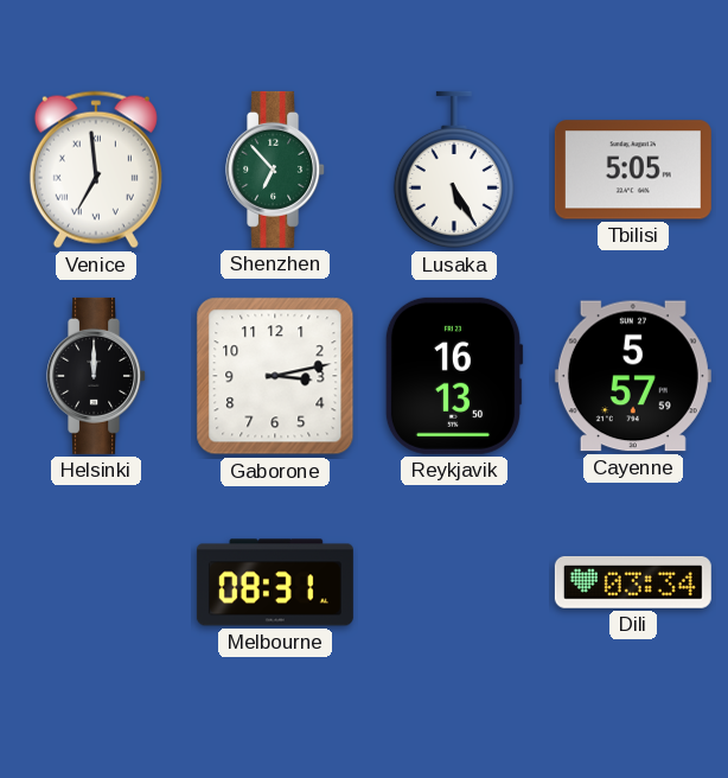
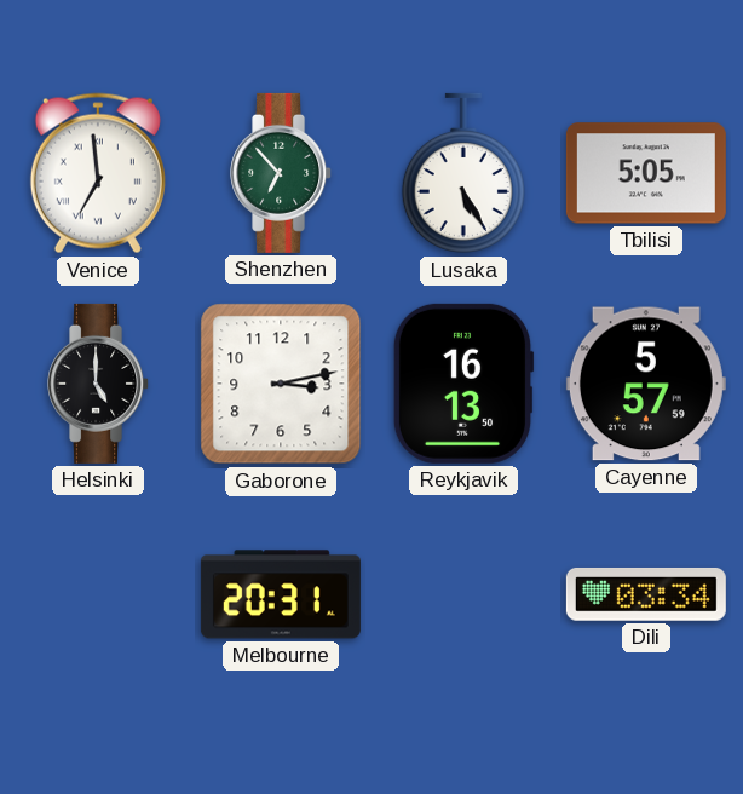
Helsinki: 12:00 -> 5:00
Melbourne: 08:31 -> 20:31
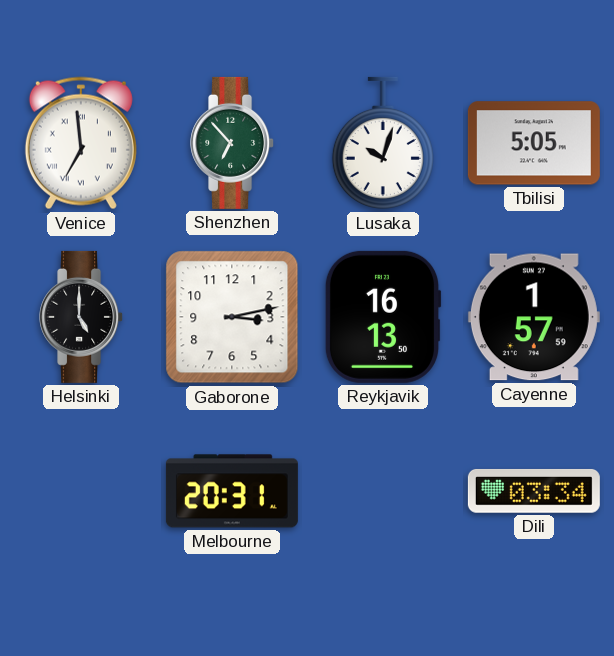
Lusaka: 5:25 -> 10:03
Cayenne: 5:57 -> 1:57
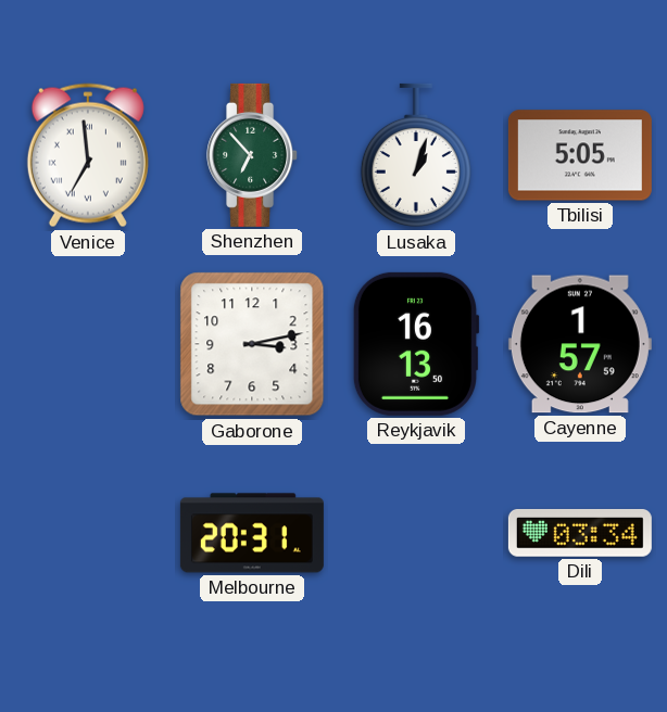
Lusaka: 10:03 -> 1:03
Helsinki: 5:00 -> none
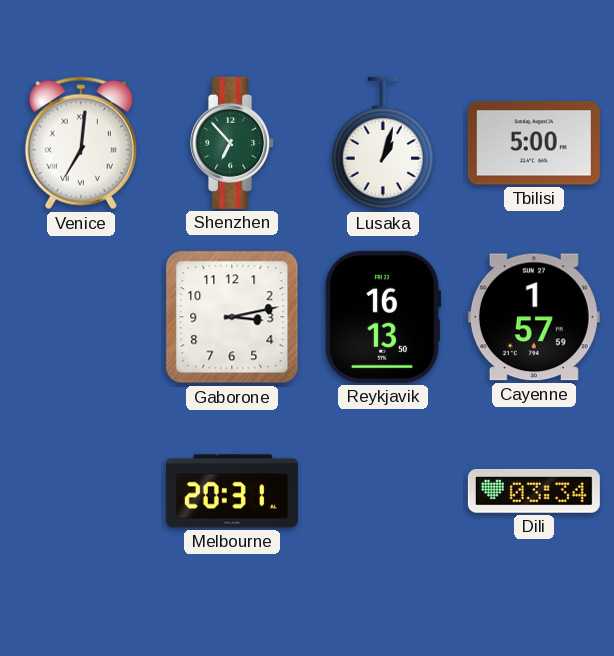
Venice: 6:59 -> 7:01
Tbilisi: 5:05 -> 5:00
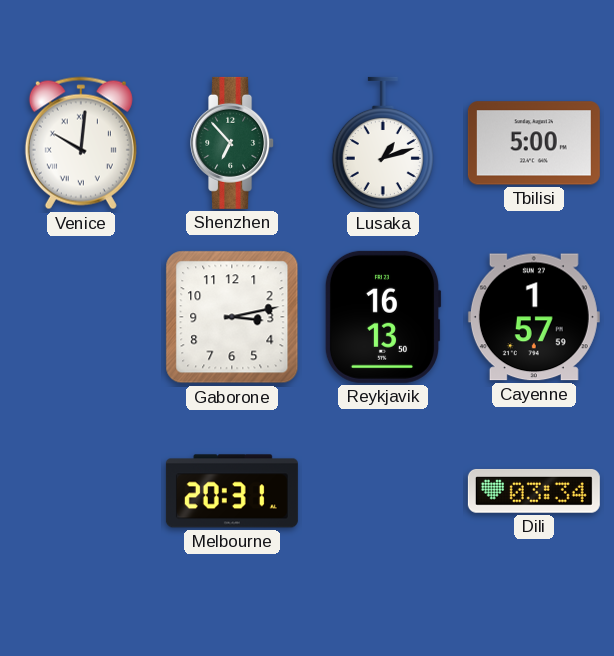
Venice: 7:01 -> 10:01
Lusaka: 1:03 -> 1:12
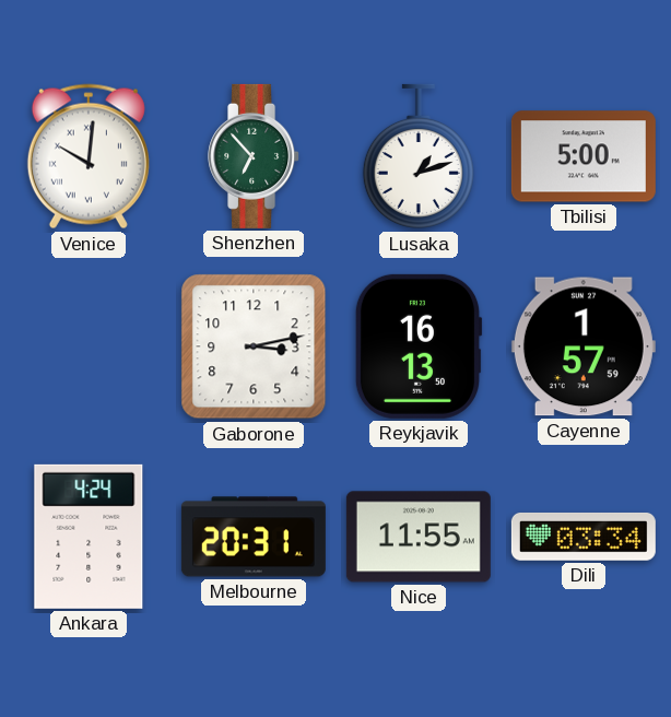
Ankara: none -> 4:24
Nice: none -> 11:55
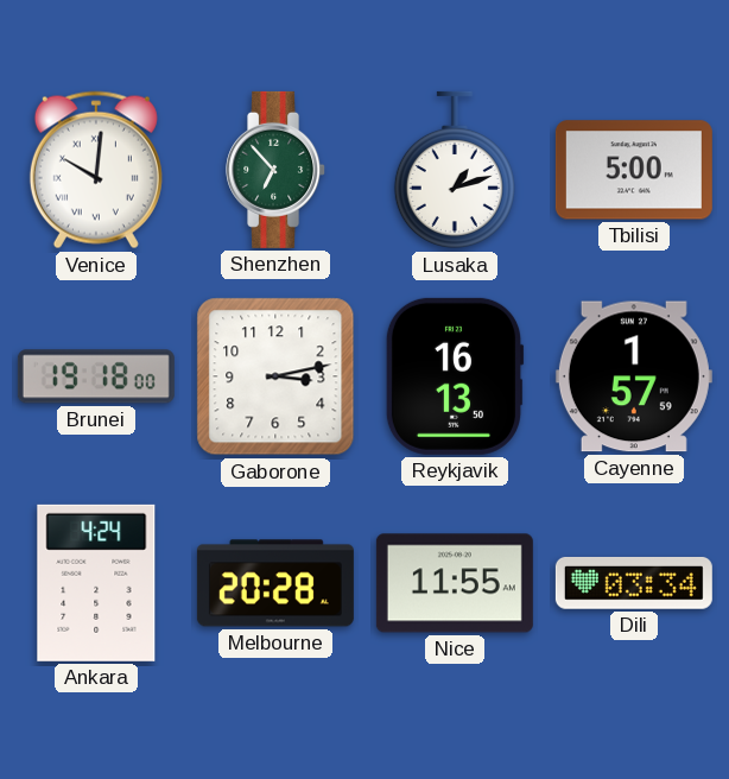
Brunei: none -> 19:18
Melbourne: 20:31 -> 20:28
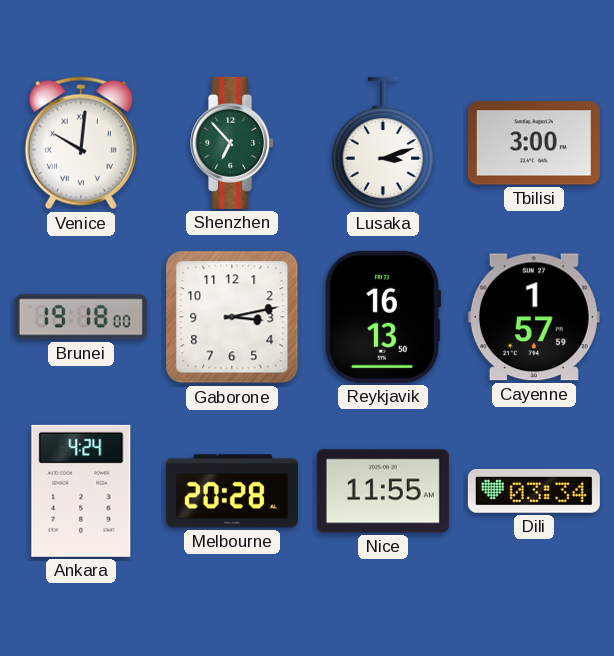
Lusaka: 1:12 -> 3:12
Tbilisi: 5:00 -> 3:00
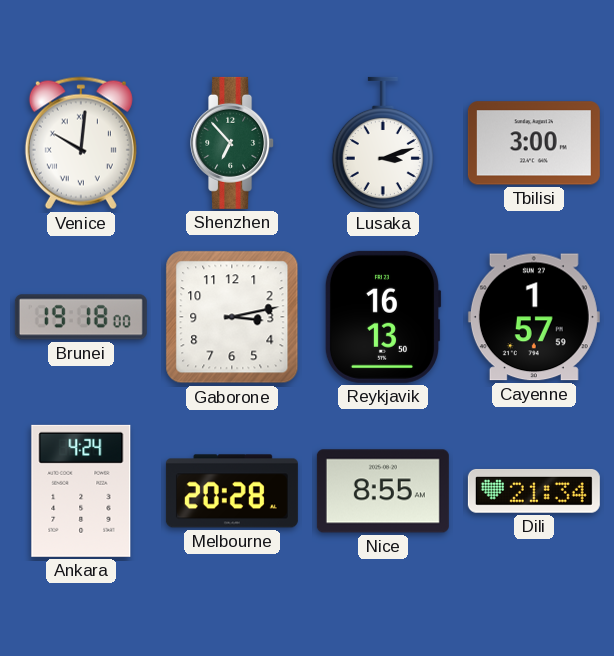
Nice: 11:55 -> 8:55
Dili: 03:34 -> 21:34
